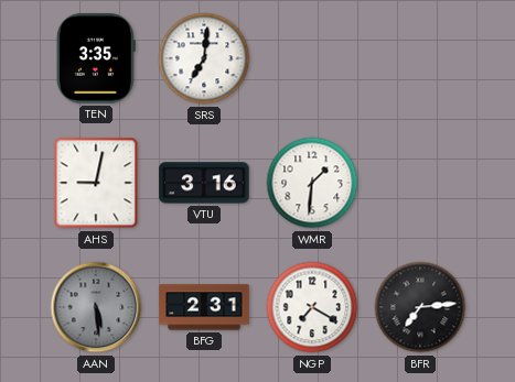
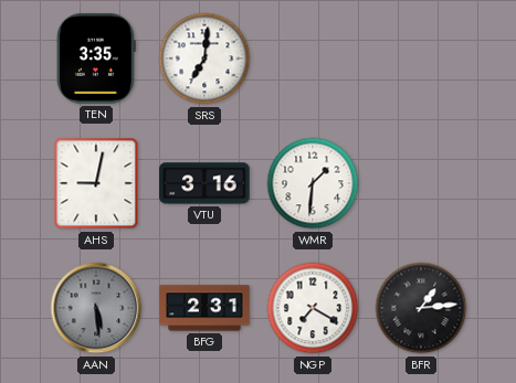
BFR: 7:14 -> 1:14
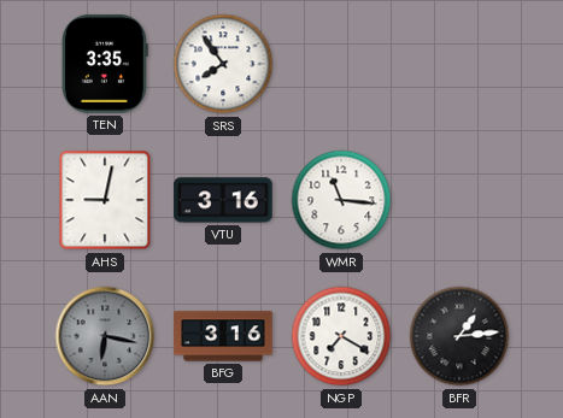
SRS: 7:01 -> 7:54
WMR: 1:31 -> 11:16
AAN: 5:29 -> 6:17
BFG: 2:31 -> 3:16
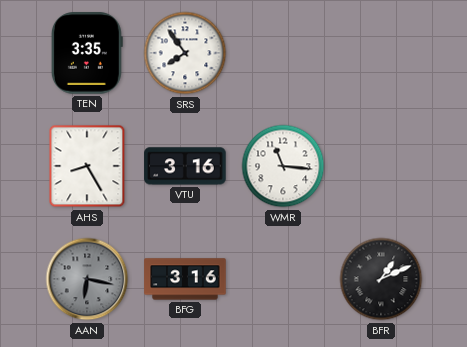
AHS: 9:02 -> 8:25
NGP: 7:20 -> none
BFR: 1:14 -> 1:11
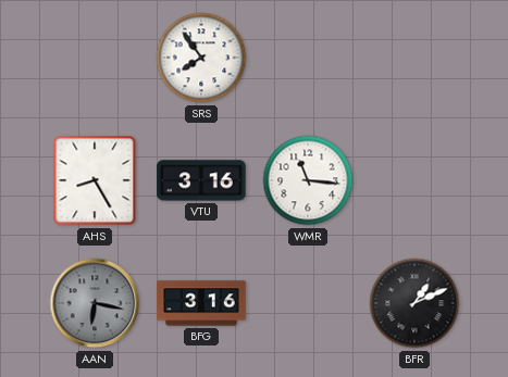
TEN: 3:35 -> none
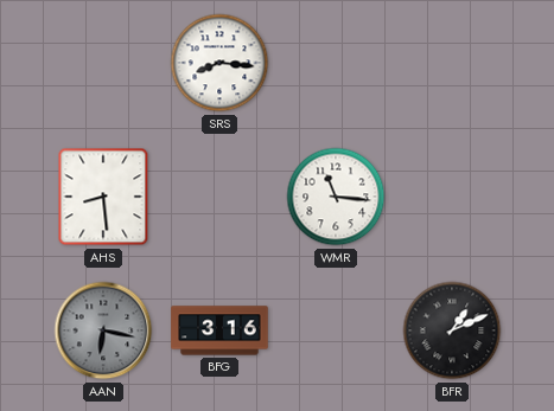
SRS: 7:54 -> 8:16
AHS: 8:25 -> 8:29
VTU: 3:16 -> none
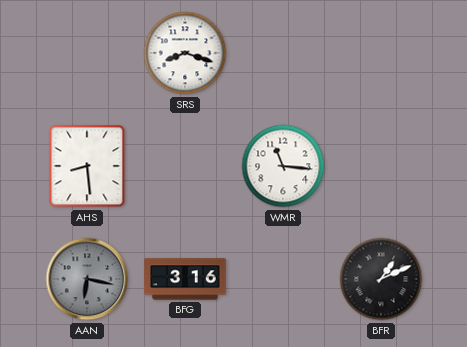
SRS: 8:16 -> 8:18
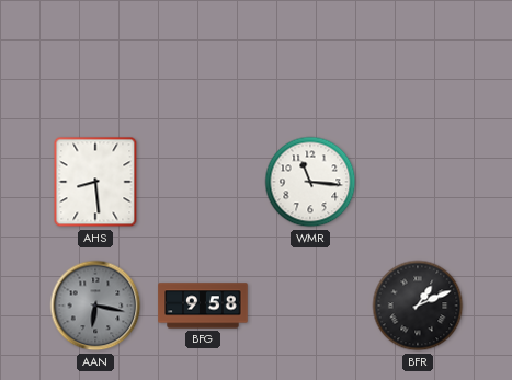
SRS: 8:18 -> none
BFG: 3:16 -> 9:58
